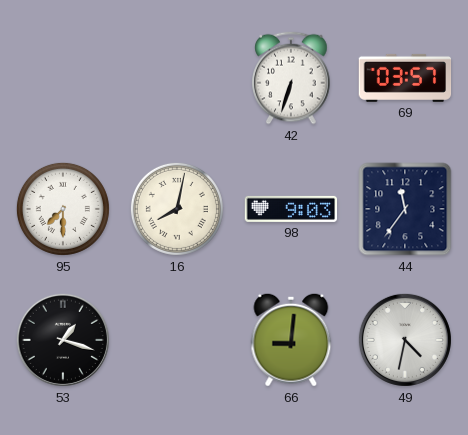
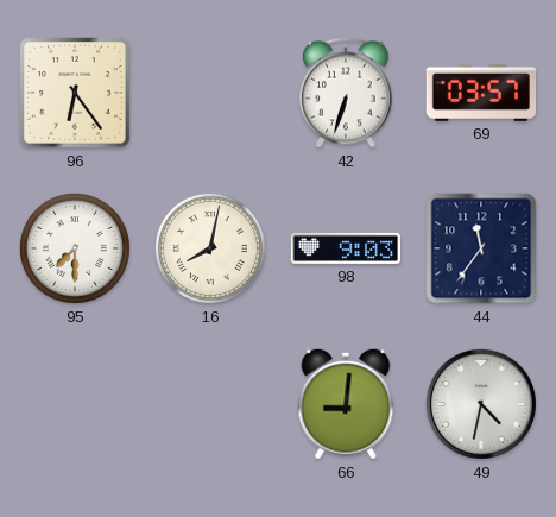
96: none -> 6:24
53: 1:18 -> none
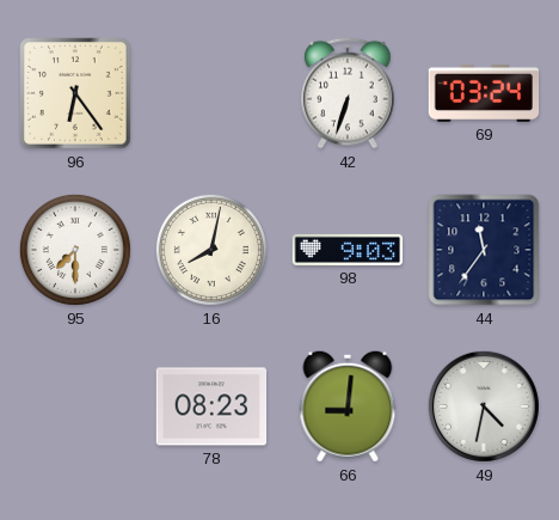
69: 03:57 -> 03:24
78: none -> 08:23
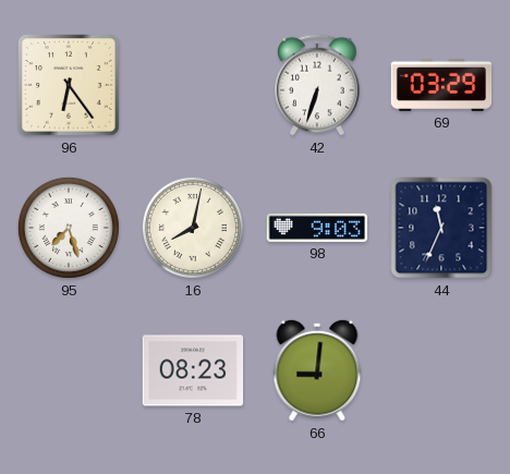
69: 03:24 -> 03:29
95: 7:30 -> 7:27
44: 11:36 -> 11:34
49: 4:32 -> none
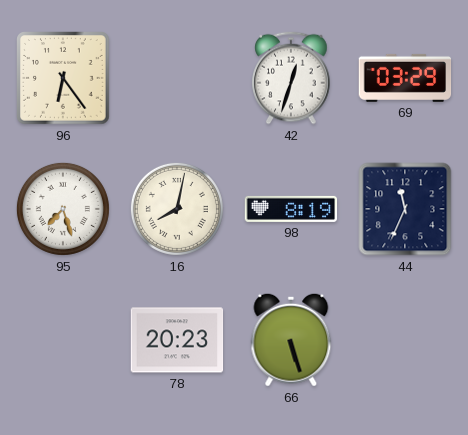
42: 6:33 -> 12:33
98: 9:03 -> 8:19
78: 08:23 -> 20:23
66: 9:01 -> 5:27
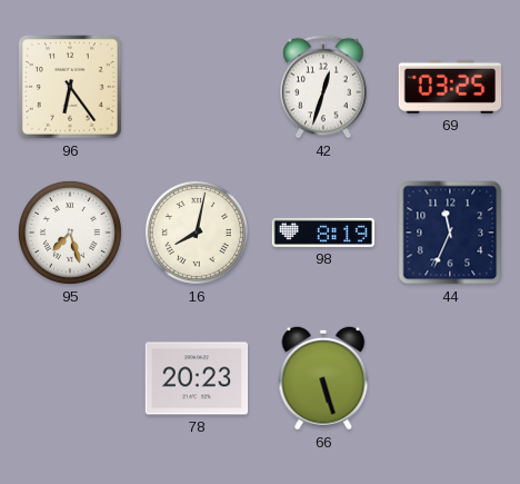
69: 03:29 -> 03:25
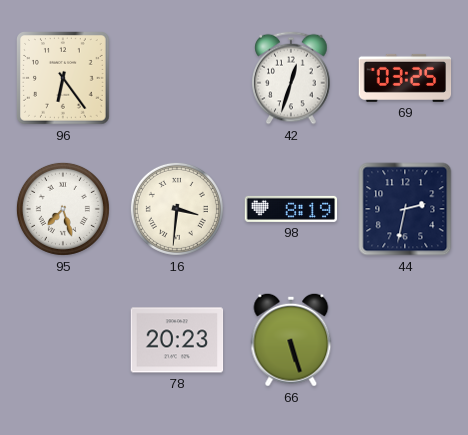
16: 8:02 -> 3:31
44: 11:34 -> 2:32
